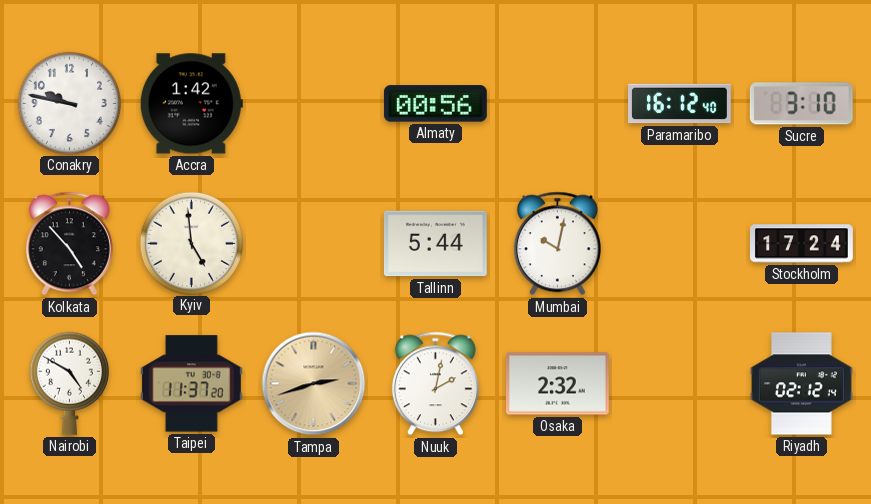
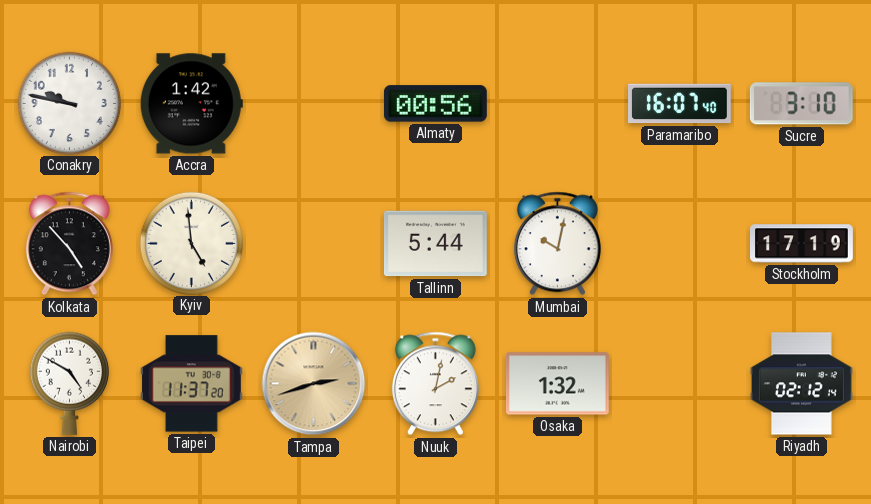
Paramaribo: 16:12 -> 16:07
Stockholm: 17:24 -> 17:19
Osaka: 2:32 -> 1:32
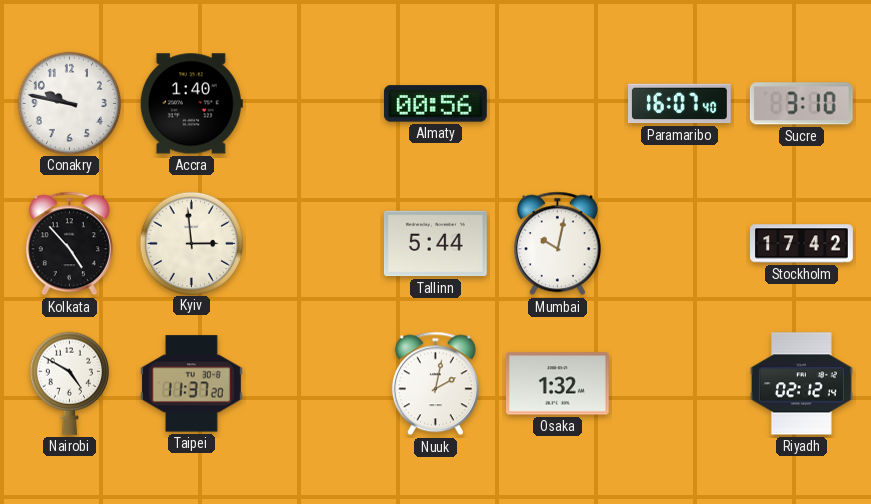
Accra: 1:42 -> 1:40
Kyiv: 4:59 -> 2:59
Stockholm: 17:19 -> 17:42
Tampa: 2:42 -> none
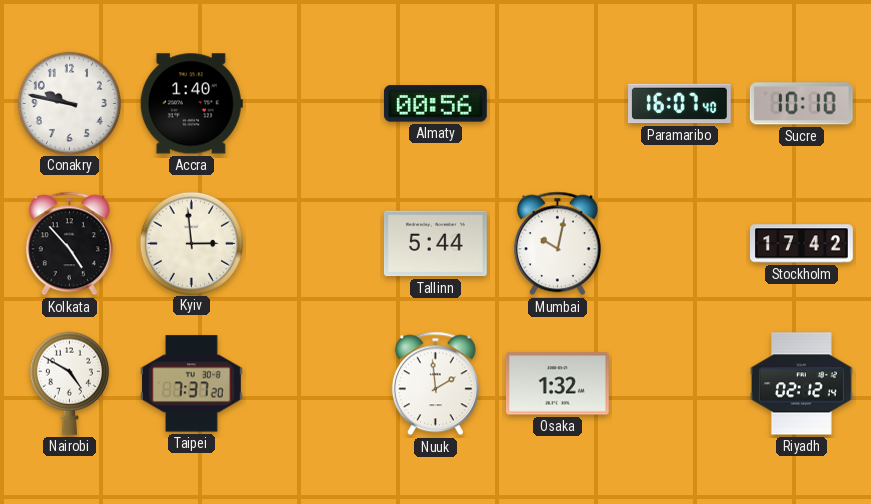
Sucre: 3:10 -> 10:10
Taipei: 11:37 -> 7:37
Nuuk: 2:02 -> 1:59
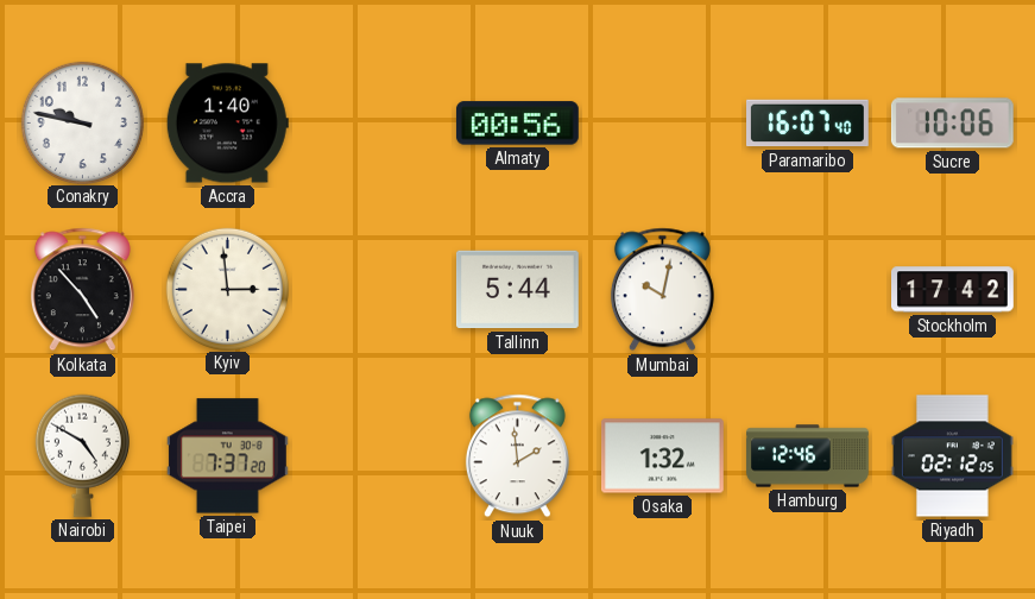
Sucre: 10:10 -> 10:06
Hamburg: none -> 12:46
Riyadh: 02:12:14 -> 02:12:05
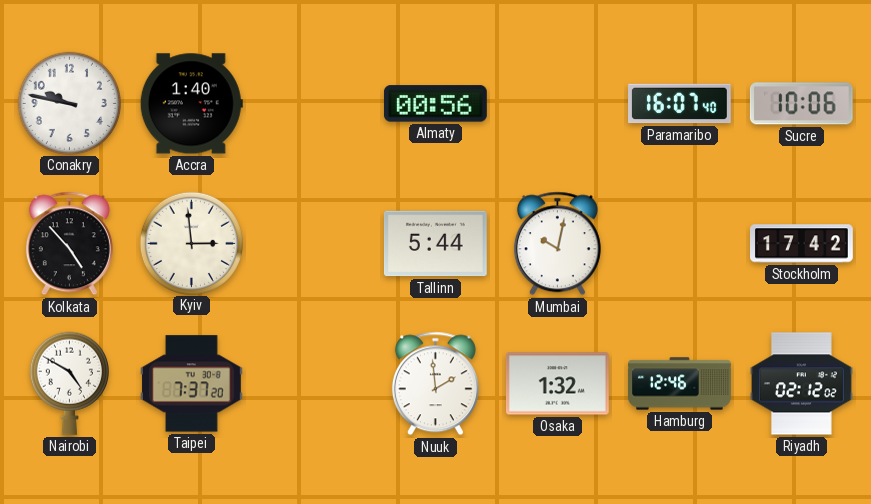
Riyadh: 02:12:05 -> 02:12:02
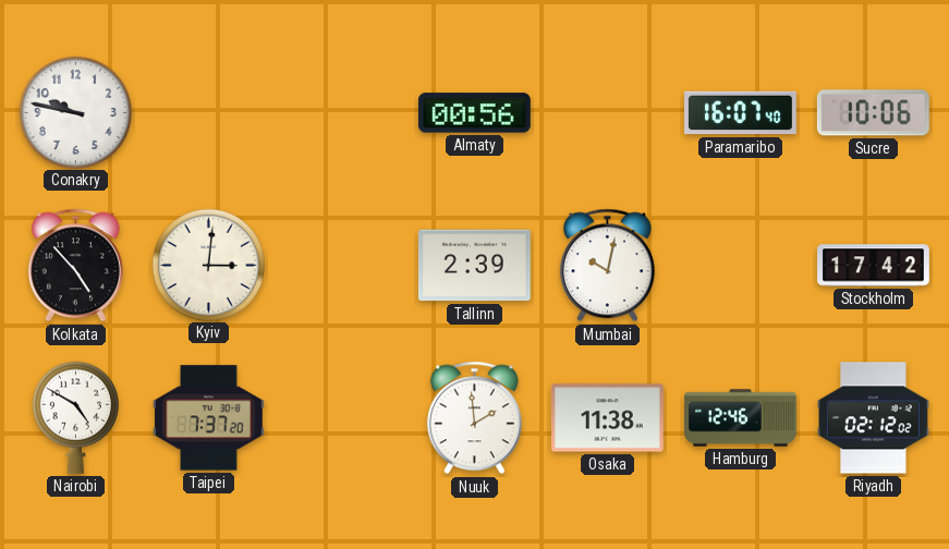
Accra: 1:40 -> none
Kyiv: 2:59 -> 3:01
Tallinn: 5:44 -> 2:39
Osaka: 1:32 -> 11:38
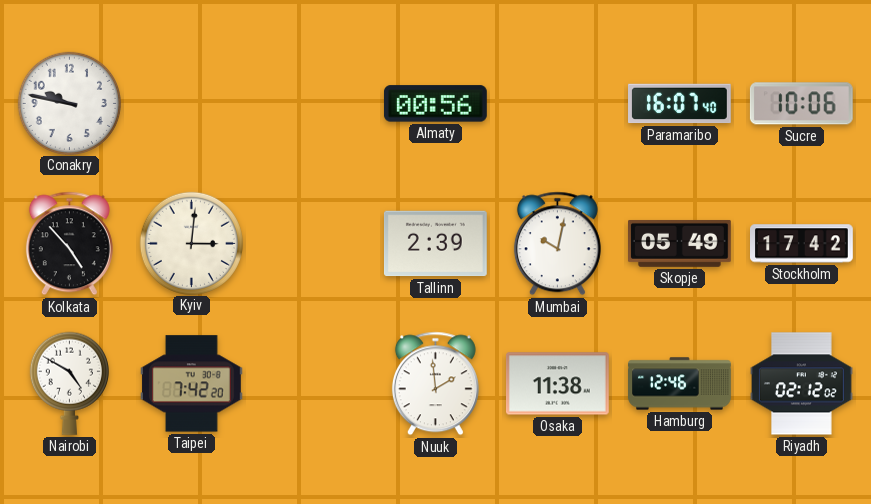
Skopje: none -> 05:49
Taipei: 7:37 -> 7:42
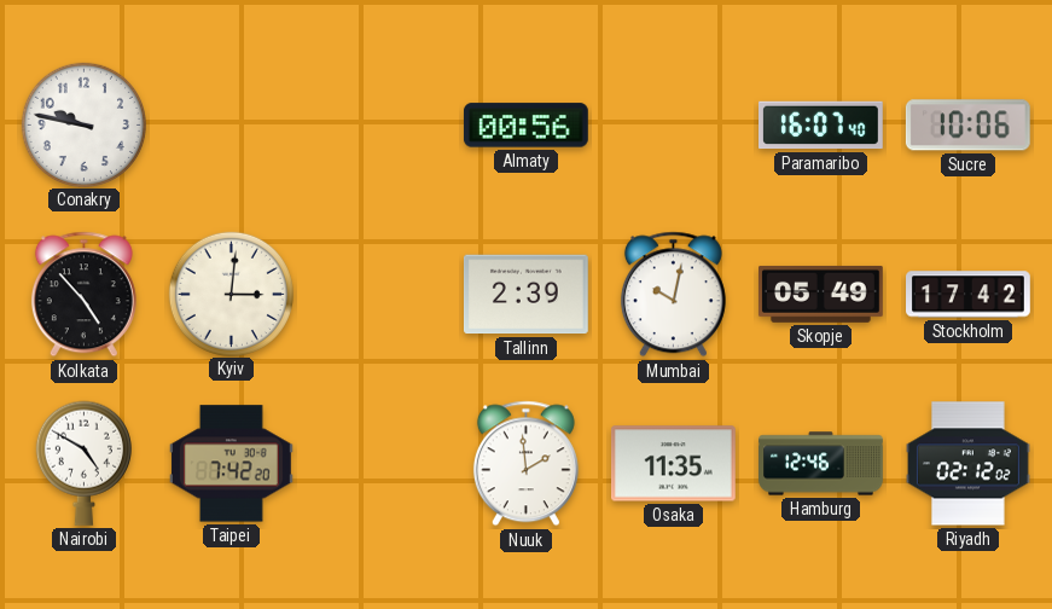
Osaka: 11:38 -> 11:35
